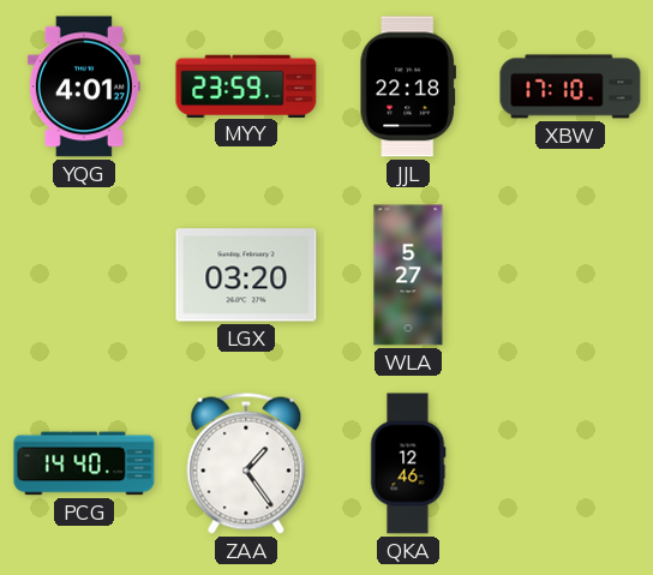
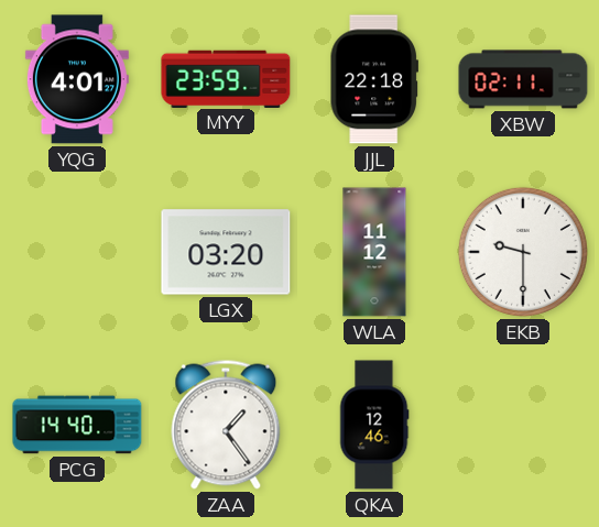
XBW: 17:10 -> 02:11
WLA: 5:27 -> 11:12
EKB: none -> 9:30
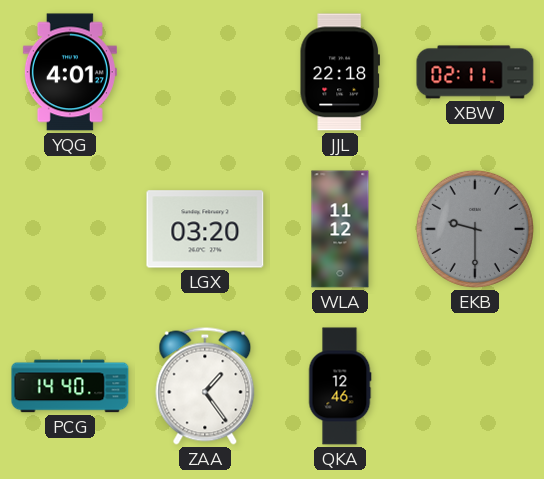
MYY: 23:59 -> none
EKB dial: white -> grey
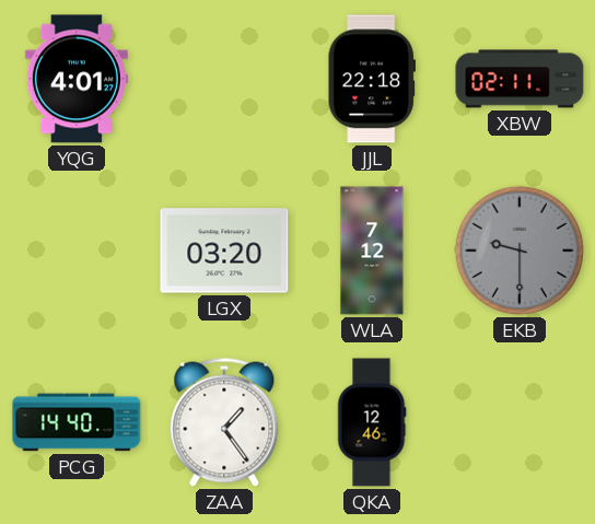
WLA: 11:12 -> 7:12
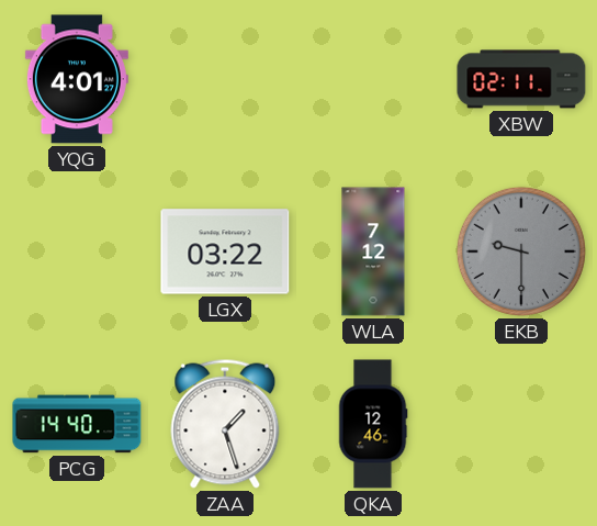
JJL: 22:18 -> none
LGX: 03:20 -> 03:22
ZAA: 1:24 -> 1:27
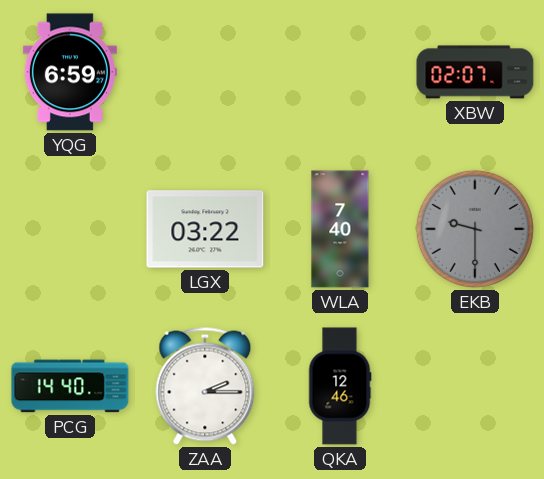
YQG: 4:01 -> 6:59
XBW: 02:11 -> 02:07
WLA: 7:12 -> 7:40
ZAA: 1:27 -> 2:15
